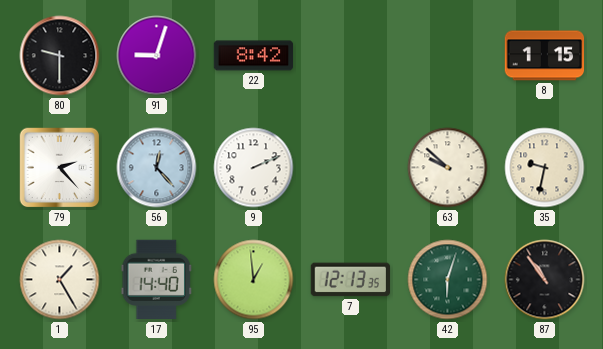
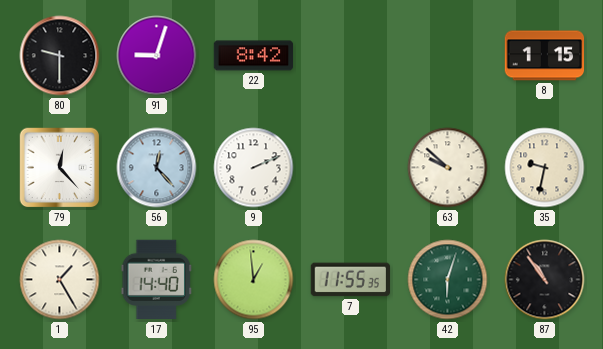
79: 2:23 -> 12:23
7: 12:13 -> 11:55
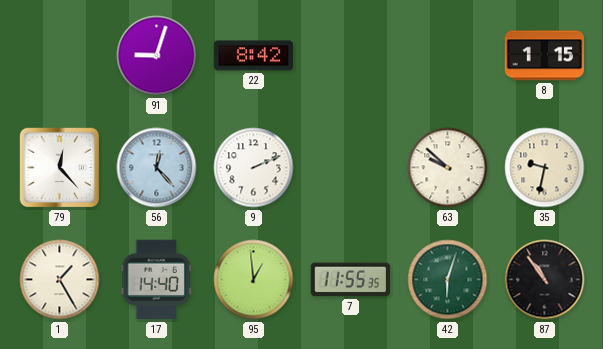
80: 9:30 -> none
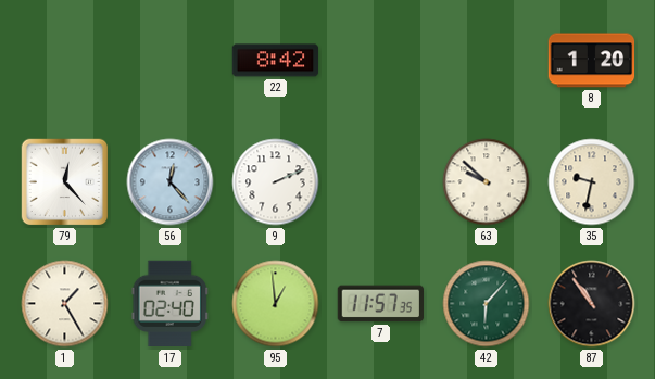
91: 9:03 -> none
8: 1:15 -> 1:20
17: 14:40 -> 02:40
7: 11:55 -> 11:57
42: 6:03 -> 6:07
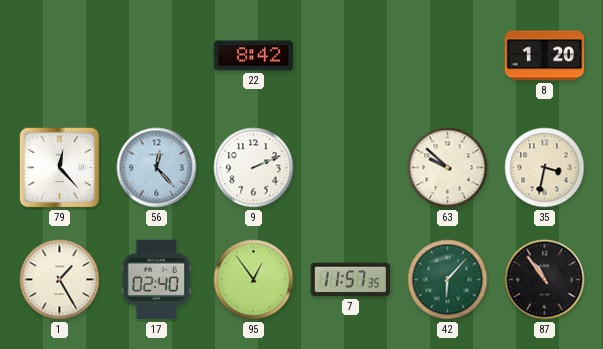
35: 9:32 -> 3:32
95: 12:59 -> 12:54
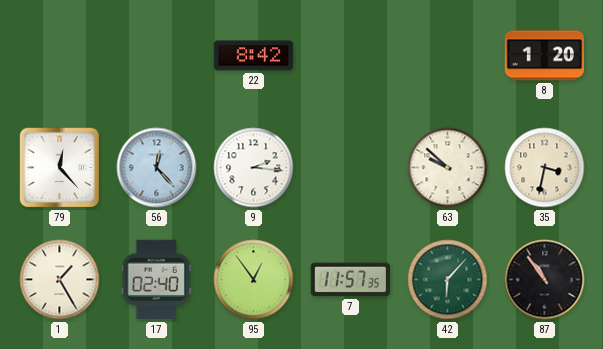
9: 2:11 -> 2:16
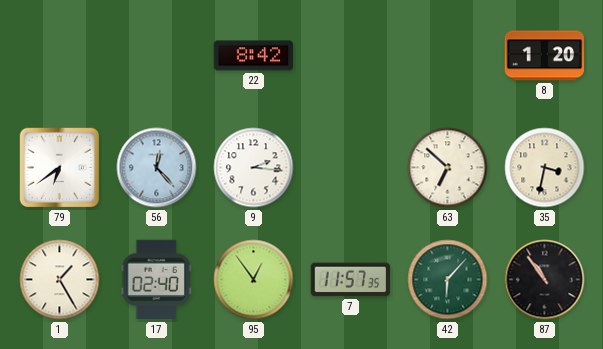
79: 12:23 -> 6:39
63: 9:52 -> 6:52
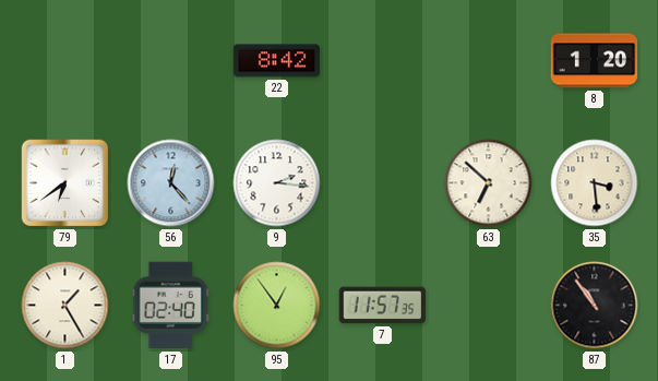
35: 3:32 -> 3:29
42: 6:07 -> none
